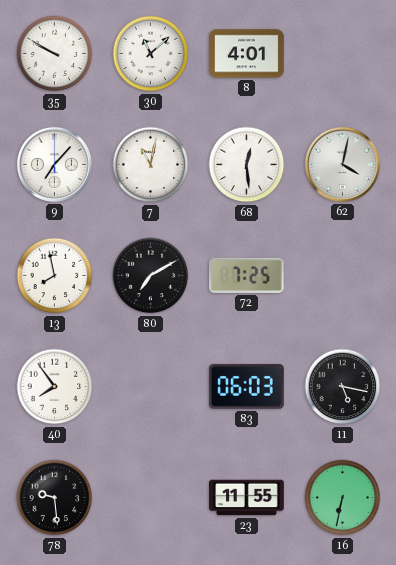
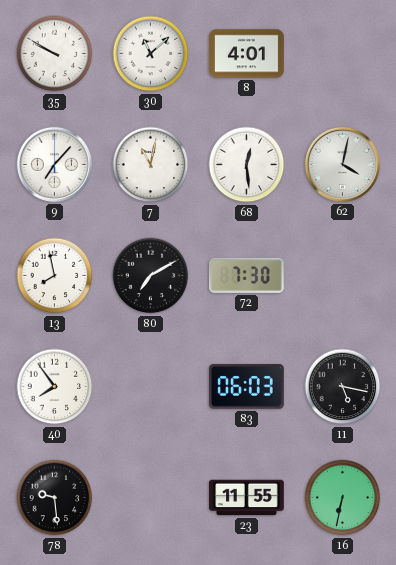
72: 7:25 -> 7:30
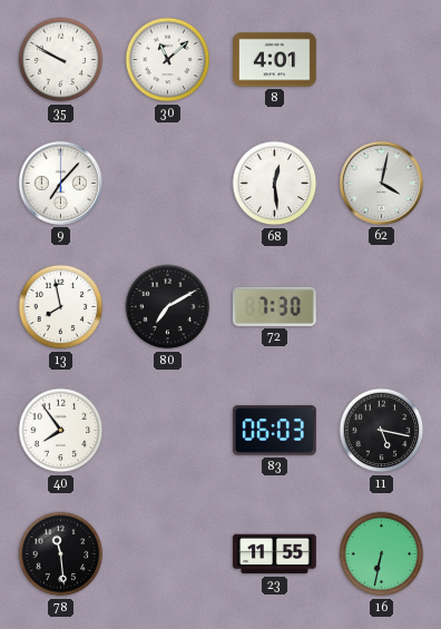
7: 11:02 -> none
78: 9:29 -> 11:29
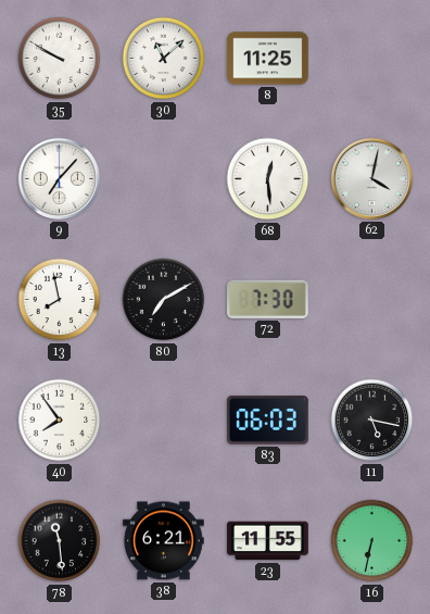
8: 4:01 -> 11:25
38: none -> 6:21
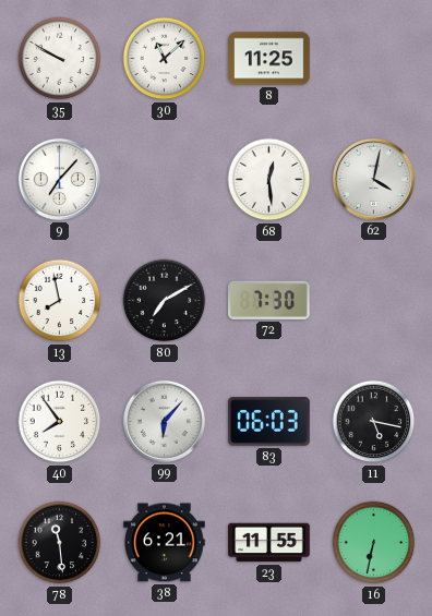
99: none -> 6:07
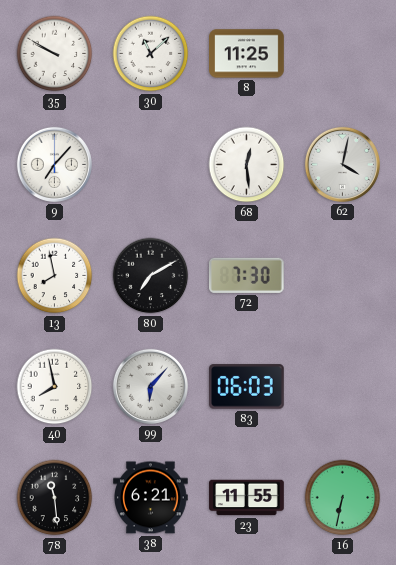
40: 7:54 -> 7:58
11: 5:17 -> none
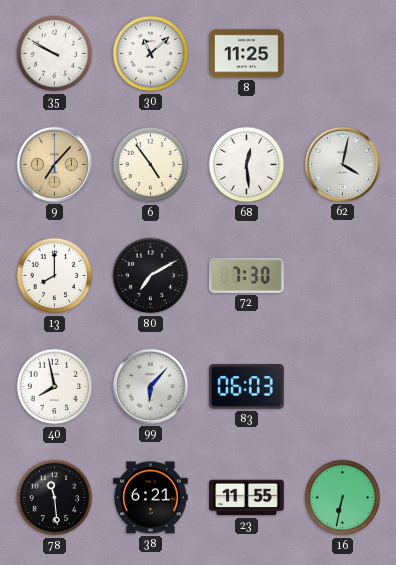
9 dial: white -> champagne
6: none -> 4:54
13: 7:58 -> 8:00
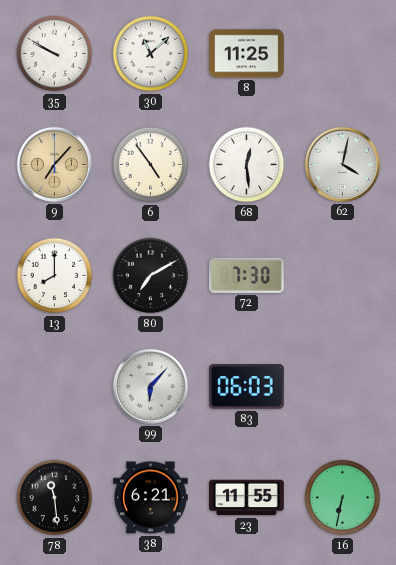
40: 7:58 -> none
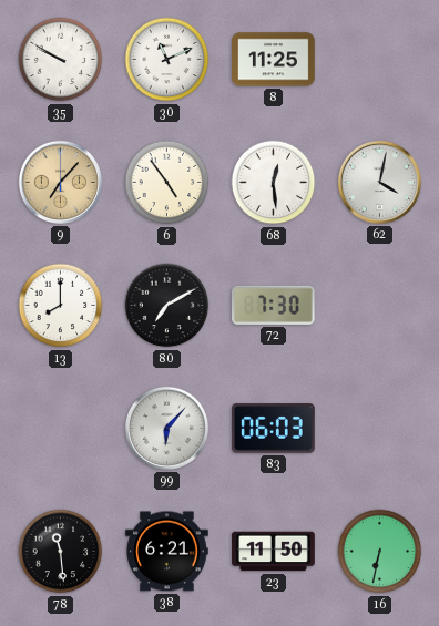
30: 11:08 -> 11:11
23: 11:55 -> 11:50
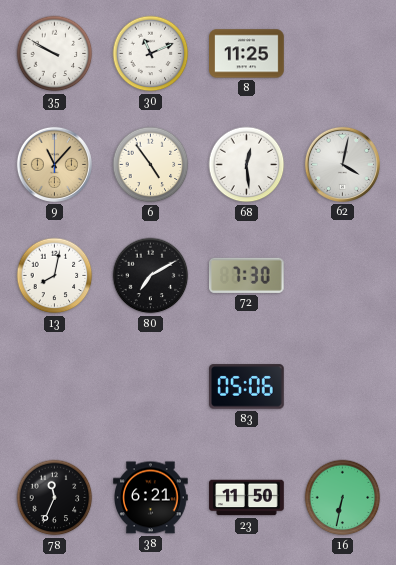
9: 7:07 -> 11:07
13: 8:00 -> 8:02
99: 6:07 -> none
83: 06:03 -> 05:06
78: 11:29 -> 11:34
